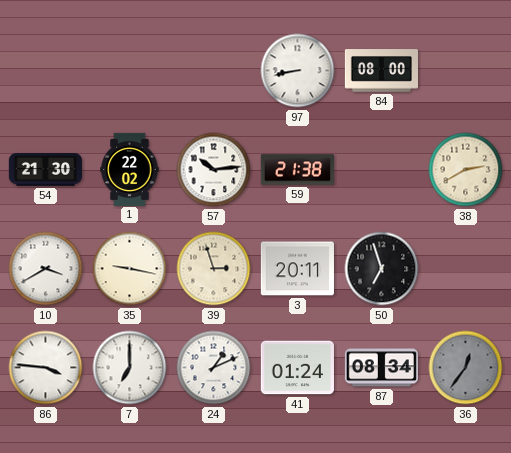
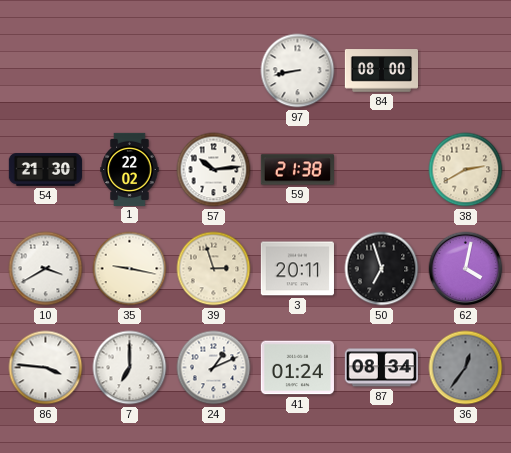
62: none -> 4:02
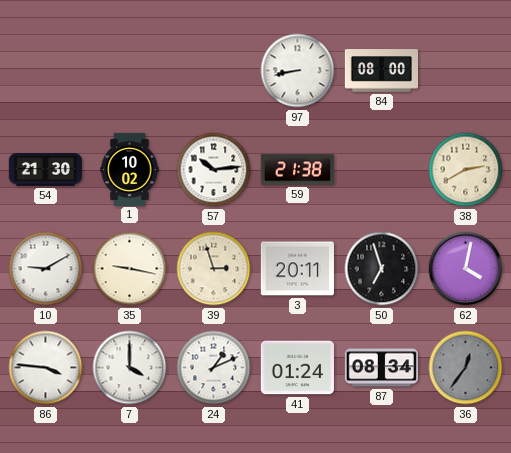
1: 22:02 -> 10:02
10: 3:40 -> 9:10
7: 7:00 -> 4:00
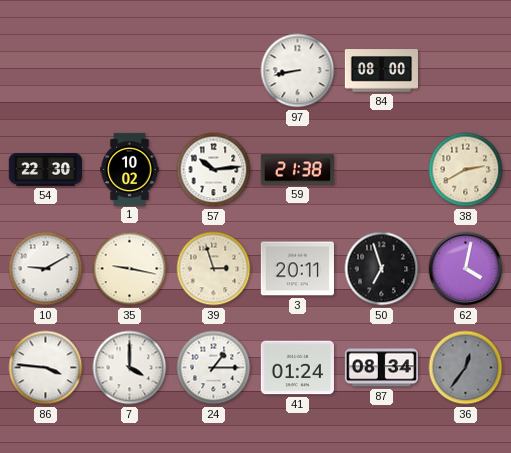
54: 21:30 -> 22:30
24: 1:11 -> 1:15
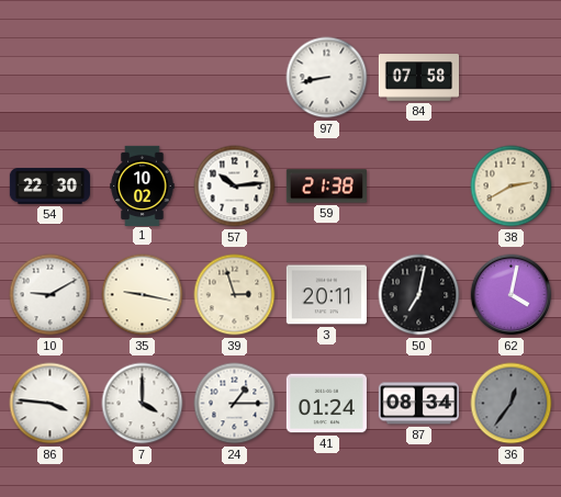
84: 08:00 -> 07:58
50: 6:57 -> 7:02
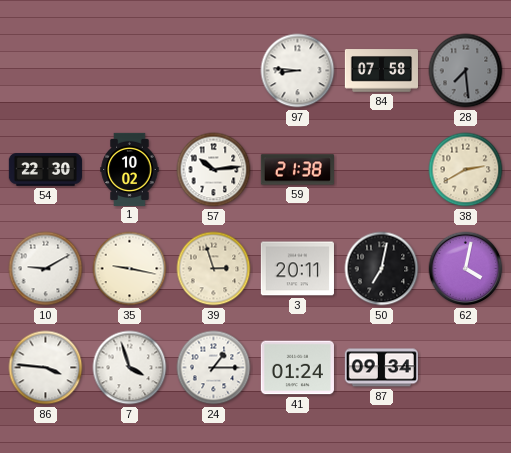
97: 8:43 -> 8:46
28: none -> 7:29
7: 4:00 -> 3:57
87: 08:34 -> 09:34
36: 12:36 -> none
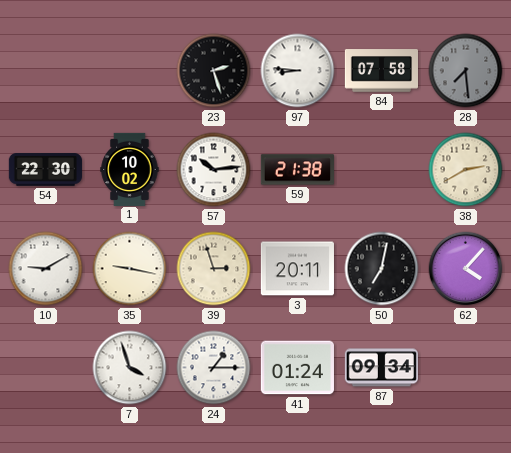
23: none -> 2:27
62: 4:02 -> 4:07
86: 3:46 -> none
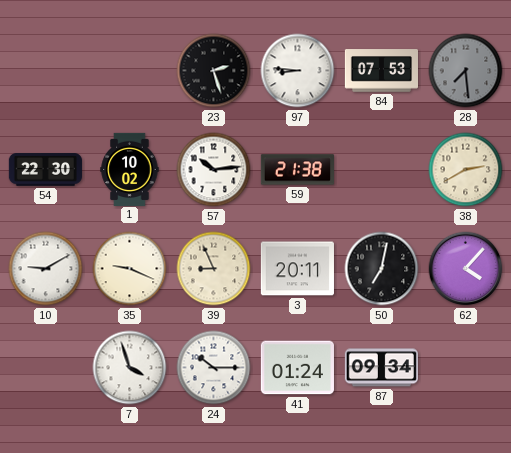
84: 07:58 -> 07:53
35: 9:17 -> 9:19
39: 2:57 -> 8:56
24: 1:15 -> 10:15
